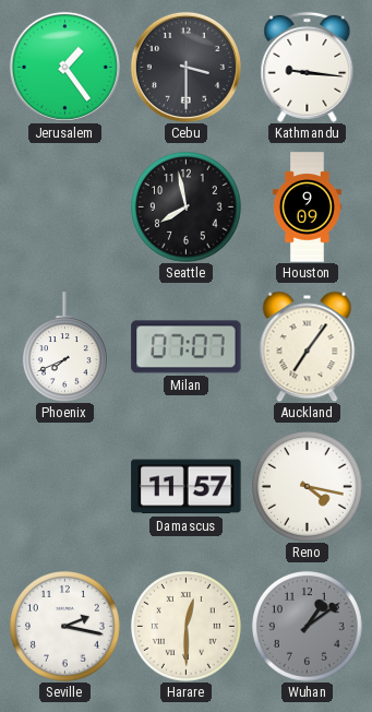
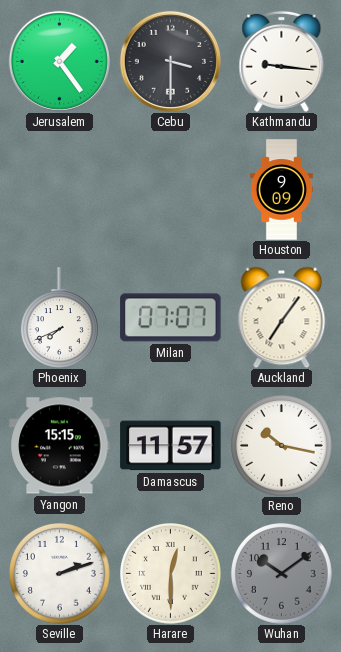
Seattle: 7:58 -> none
Yangon: none -> 15:15
Reno: 4:17 -> 10:17
Seville: 2:17 -> 2:12
Wuhan: 1:09 -> 10:09
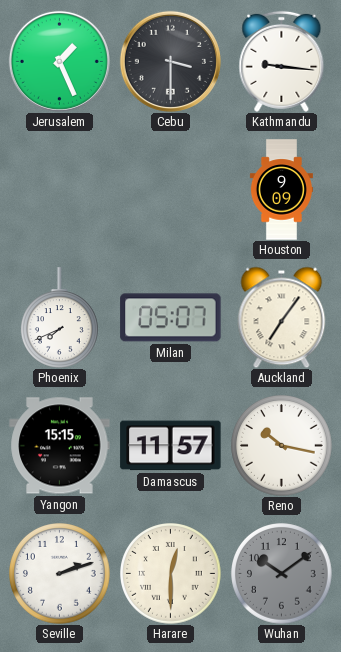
Jerusalem: 1:24 -> 1:26
Milan: 07:07 -> 05:07
